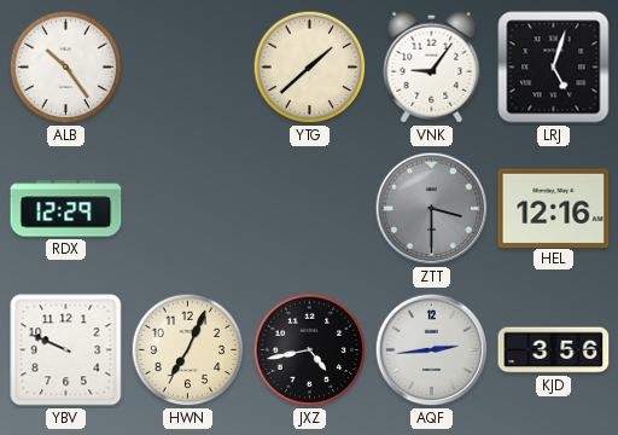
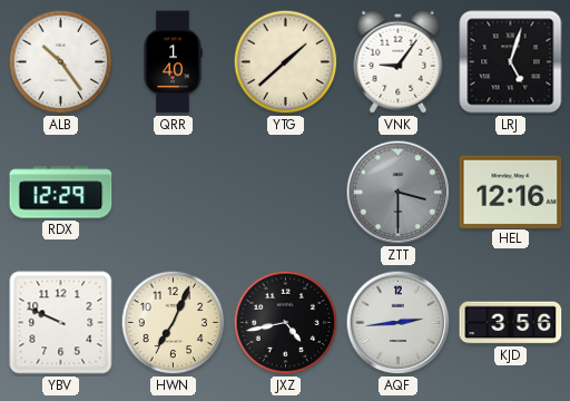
QRR: none -> 1:40
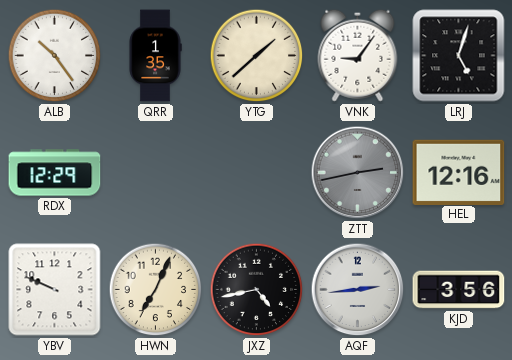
QRR: 1:40 -> 1:35
ZTT: 3:30 -> 2:43
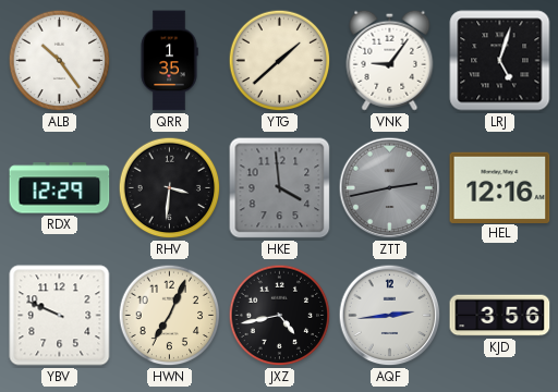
RHV: none -> 3:31
HKE: none -> 3:59
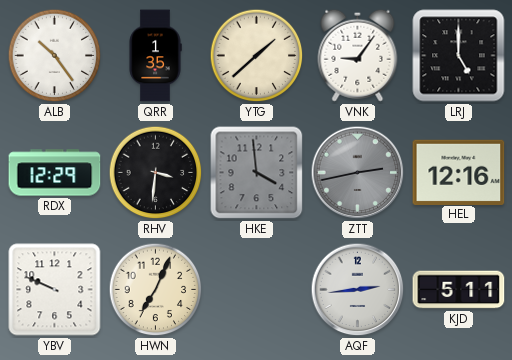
LRJ: 5:03 -> 5:00
JXZ: 4:43 -> none
KJD: 3:56 -> 5:11
